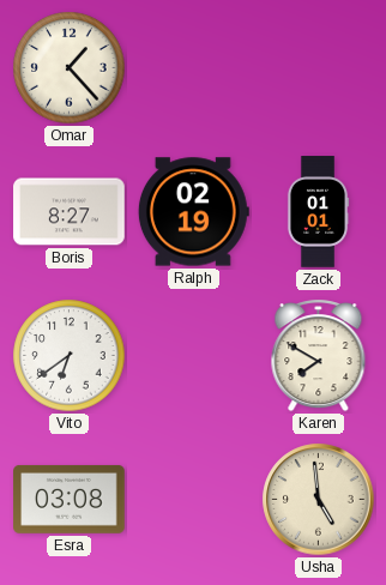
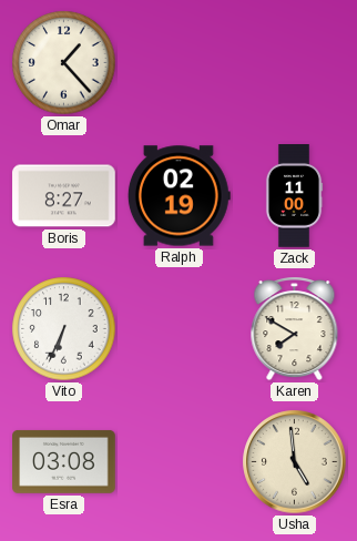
Zack: 01:01 -> 11:00
Vito: 6:39 -> 6:34
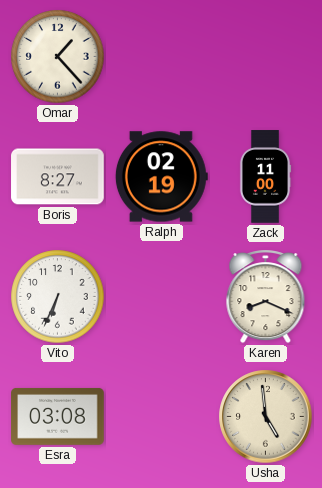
Karen: 7:50 -> 8:19
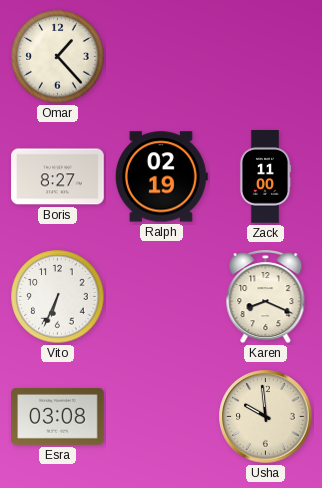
Usha: 4:59 -> 9:59
